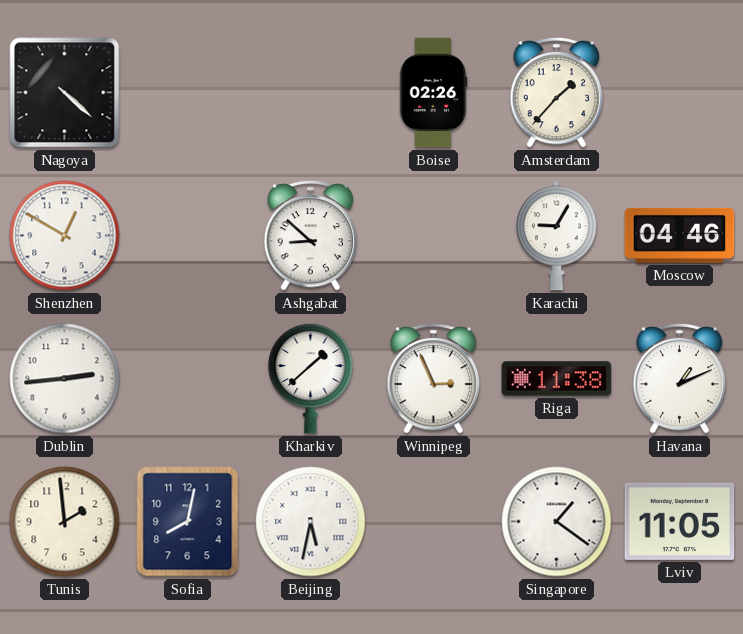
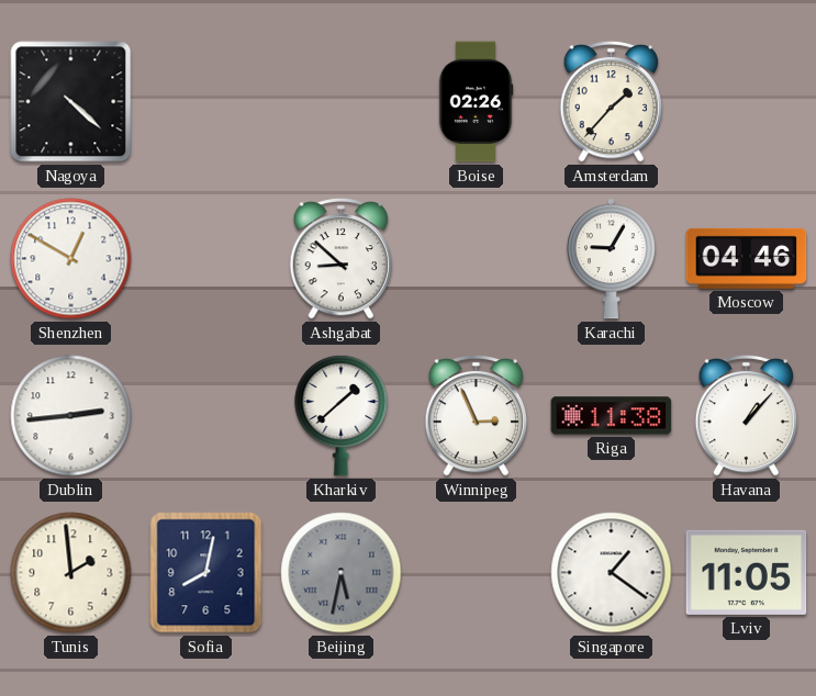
Havana: 1:11 -> 1:07
Beijing dial: white -> grey
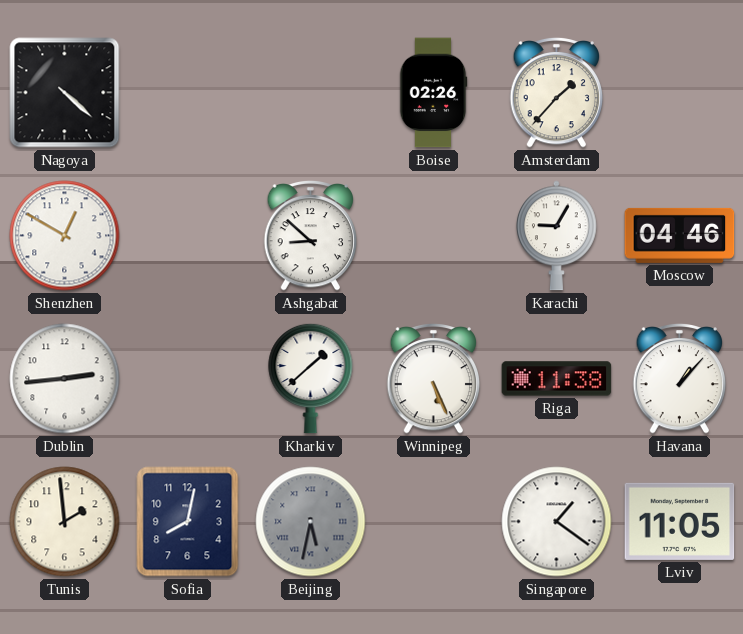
Winnipeg: 2:56 -> 5:26
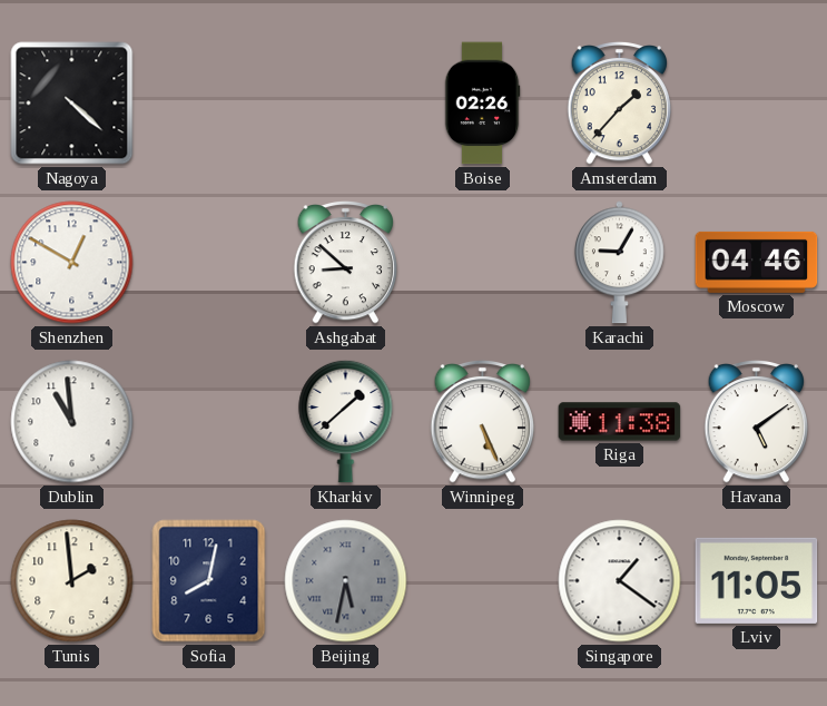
Dublin: 2:44 -> 10:59
Havana: 1:07 -> 5:09
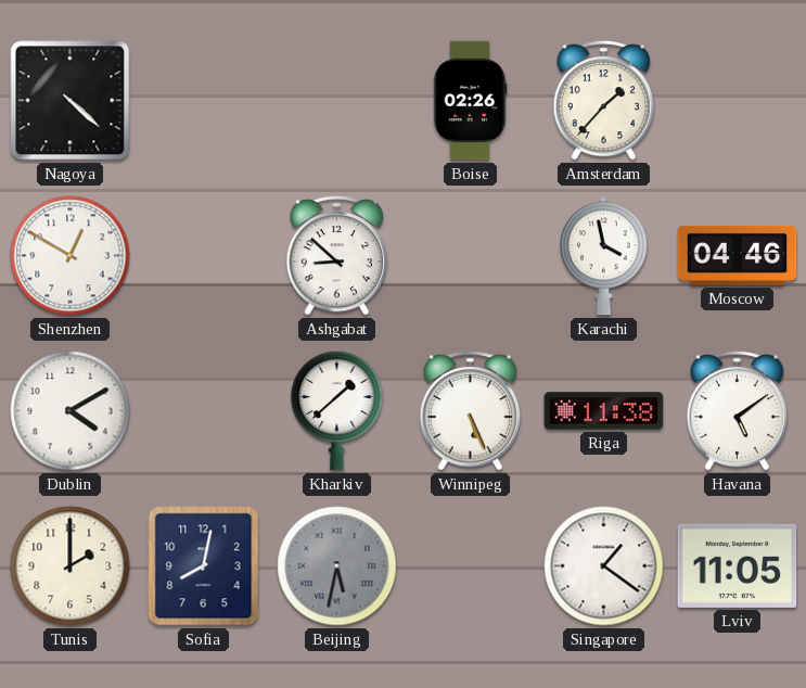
Karachi: 9:05 -> 3:58
Dublin: 10:59 -> 4:10
Tunis: 1:59 -> 2:00
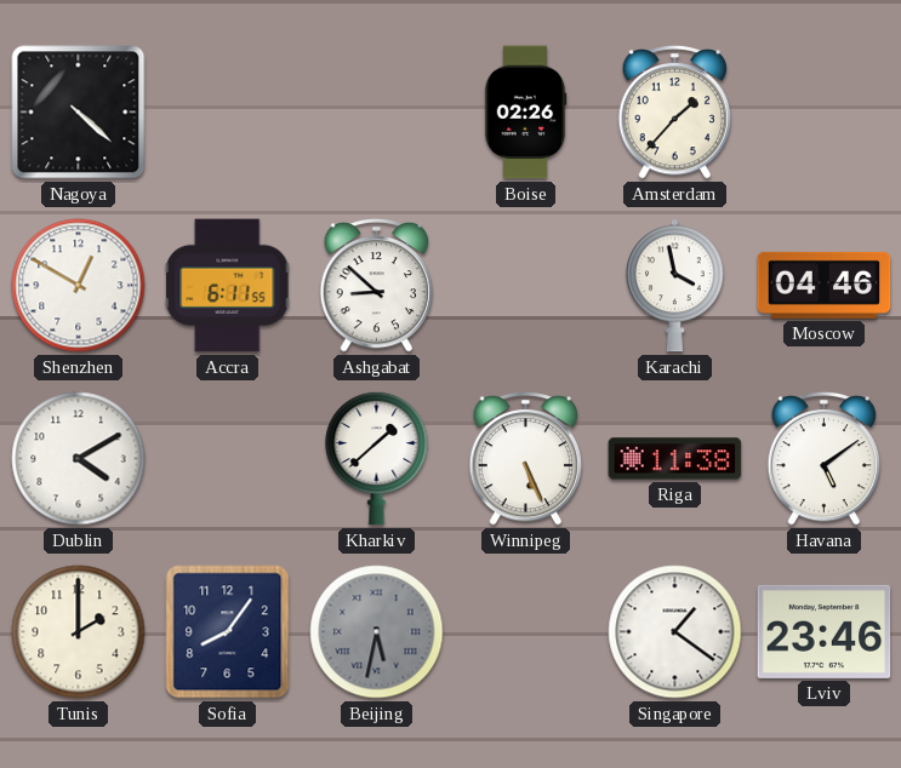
Accra: none -> 6:11
Sofia: 8:02 -> 8:06
Lviv: 11:05 -> 23:46
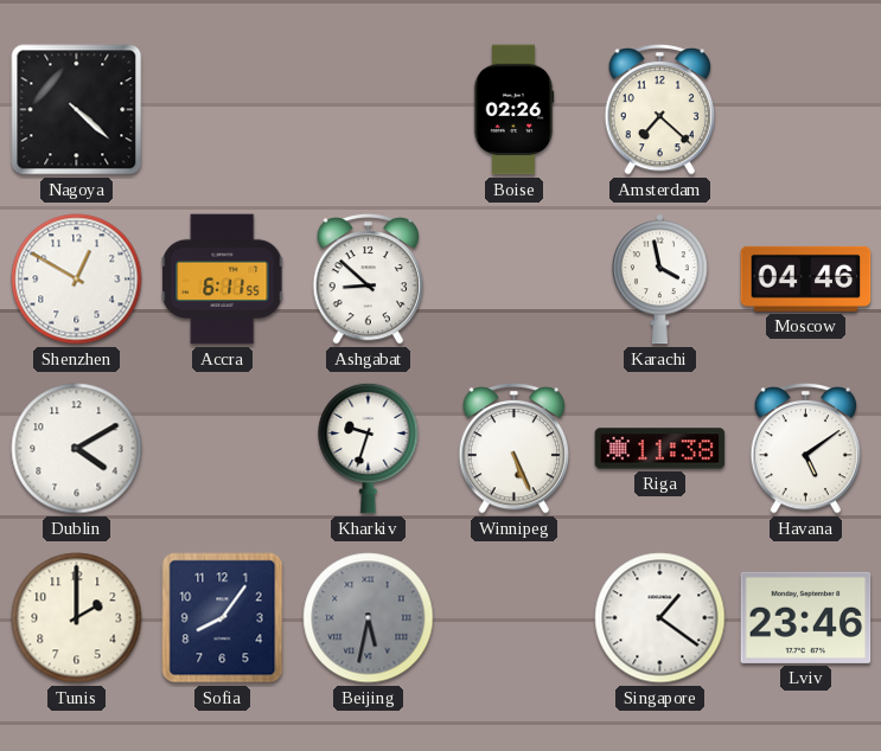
Amsterdam: 1:37 -> 7:22
Kharkiv: 1:38 -> 9:33
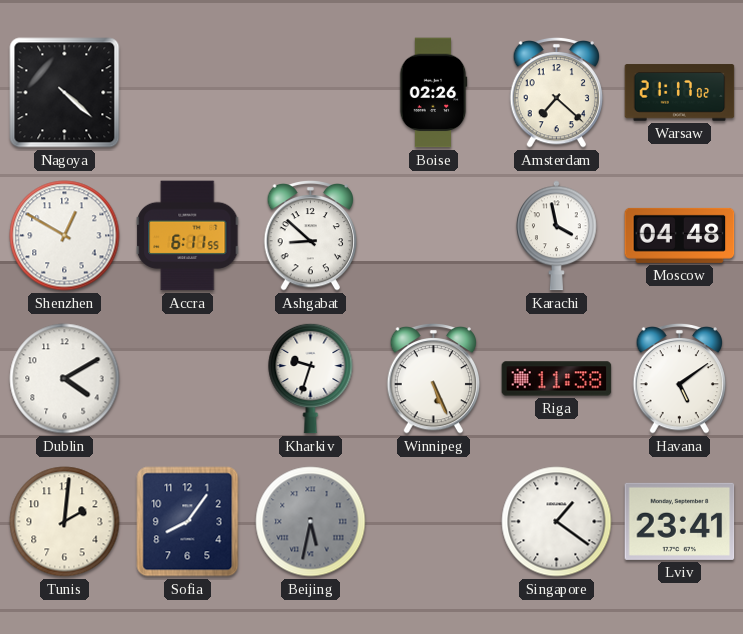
Warsaw: none -> 21:17
Moscow: 04:46 -> 04:48
Tunis: 2:00 -> 2:01
Lviv: 23:46 -> 23:41
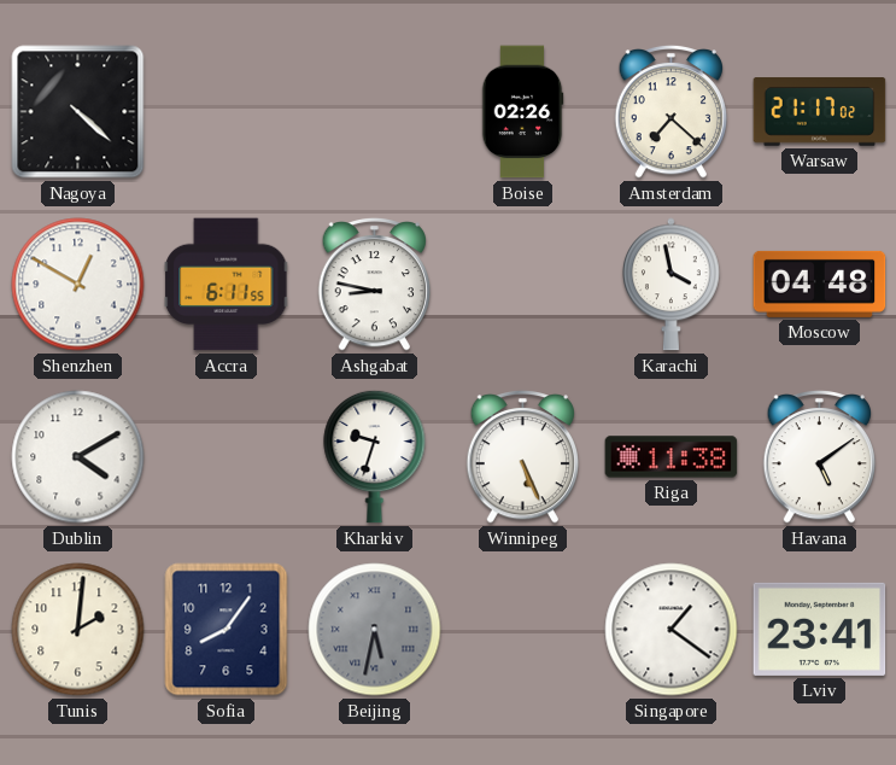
Ashgabat: 8:52 -> 8:47
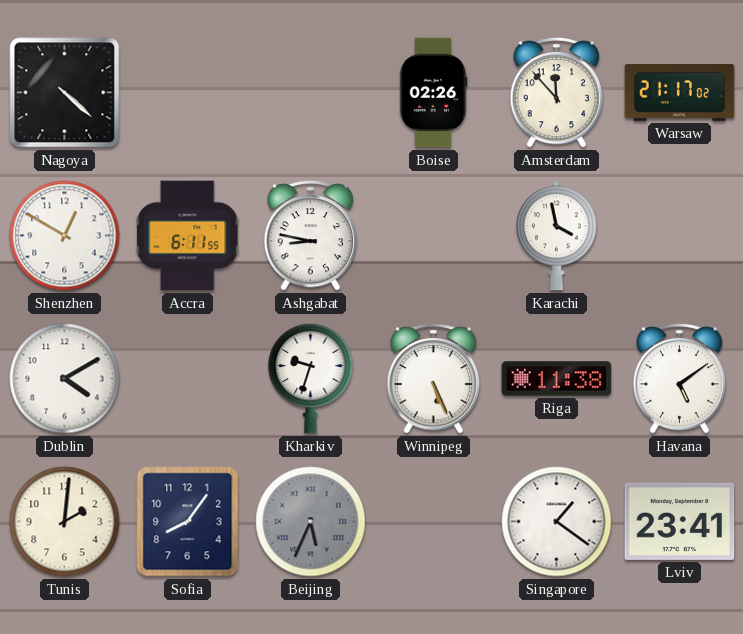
Amsterdam: 7:22 -> 11:53
Moscow: 04:48 -> none
Beijing: 5:32 -> 5:34
